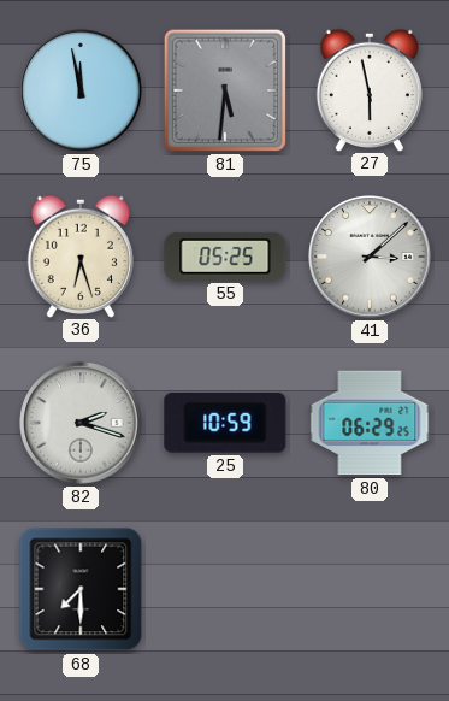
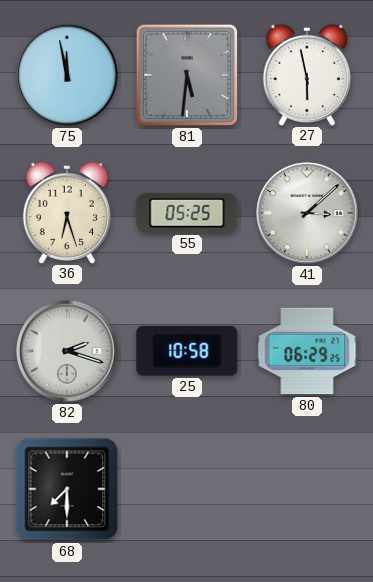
25: 10:59 -> 10:58
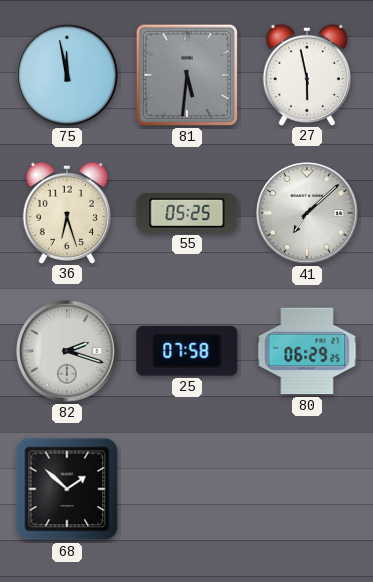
41: 3:08 -> 7:08
25: 10:58 -> 07:58
68: 7:30 -> 1:52
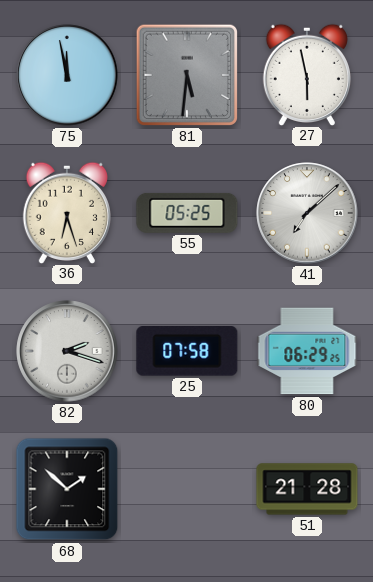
51: none -> 21:28
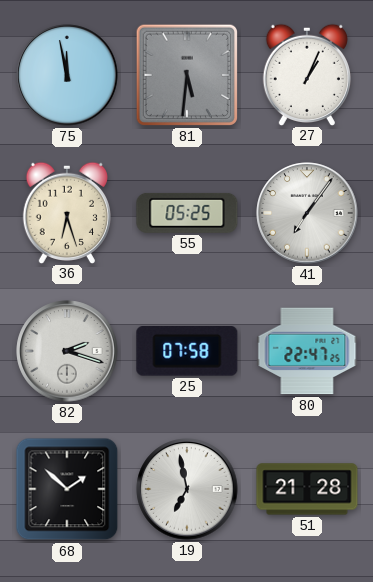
27: 5:58 -> 1:04
41: 7:08 -> 7:06
80: 06:29 -> 22:47
19: none -> 6:58
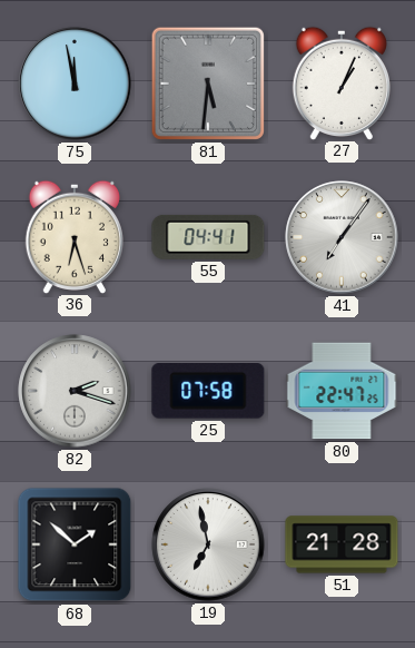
55: 05:25 -> 04:41
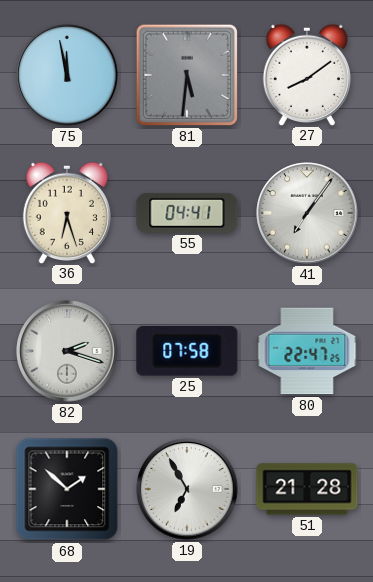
27: 1:04 -> 8:09
19: 6:58 -> 6:55
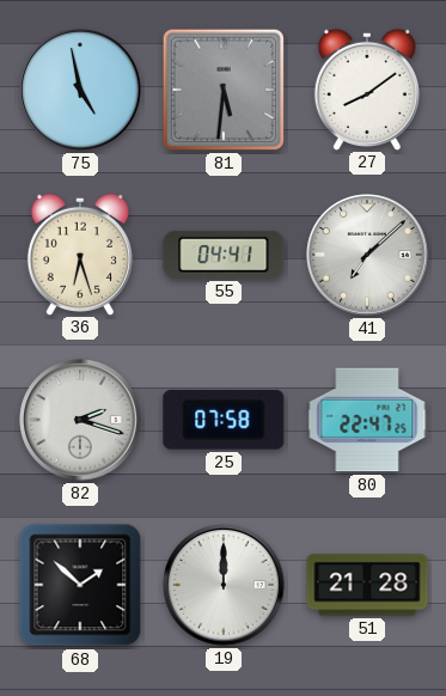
75: 11:58 -> 4:58
41: 7:06 -> 7:08
19: 6:55 -> 12:00
